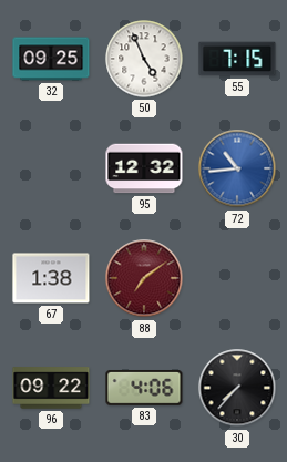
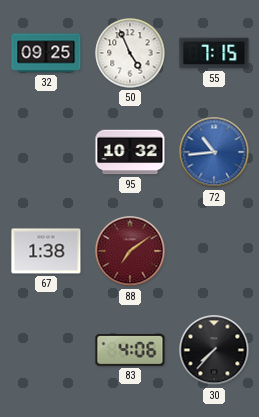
95: 12:32 -> 10:32
96: 09:22 -> none
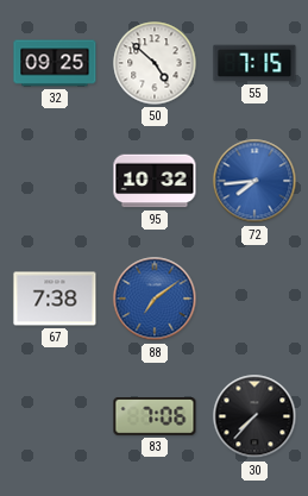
50: 4:56 -> 4:52
72: 10:44 -> 7:44
67: 1:38 -> 7:38
88 dial: burgundy -> blue
83: 4:06 -> 7:06
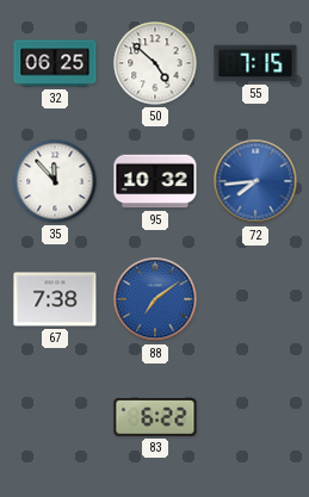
32: 09:25 -> 06:25
35: none -> 11:53
83: 7:06 -> 6:22
30: 7:37 -> none
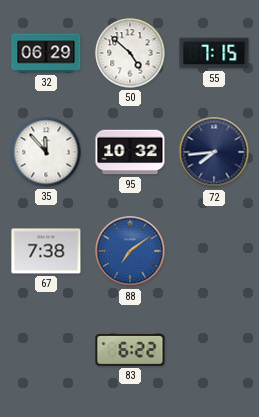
32: 06:25 -> 06:29
72 dial: blue -> navy
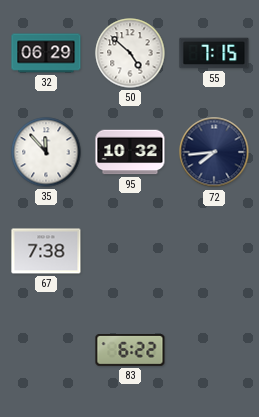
88: 7:09 -> none
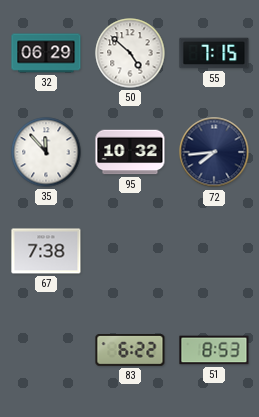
51: none -> 8:53
